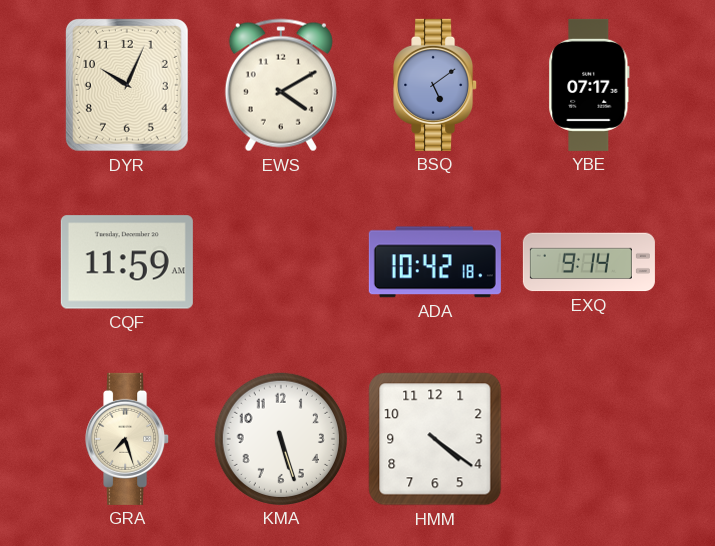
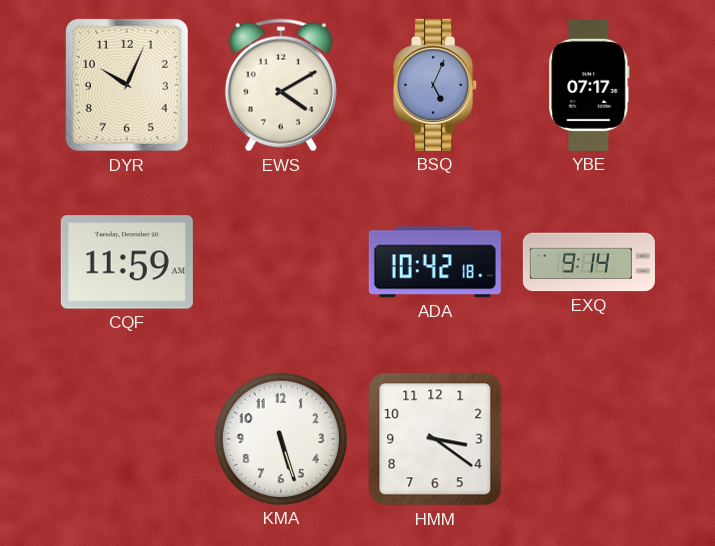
BSQ: 5:09 -> 5:04
GRA: 7:27 -> none
HMM: 4:21 -> 3:21
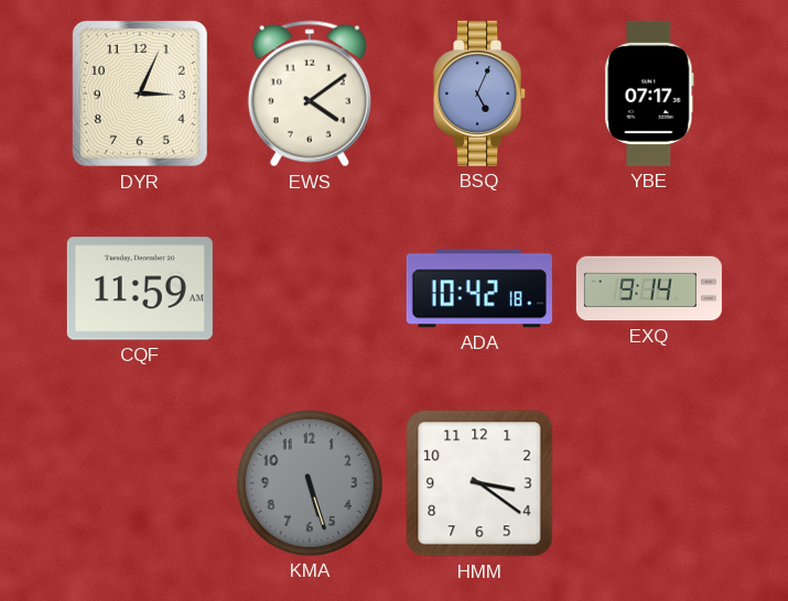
DYR: 10:04 -> 3:04
EWS: 4:10 -> 4:09
KMA dial: white -> grey
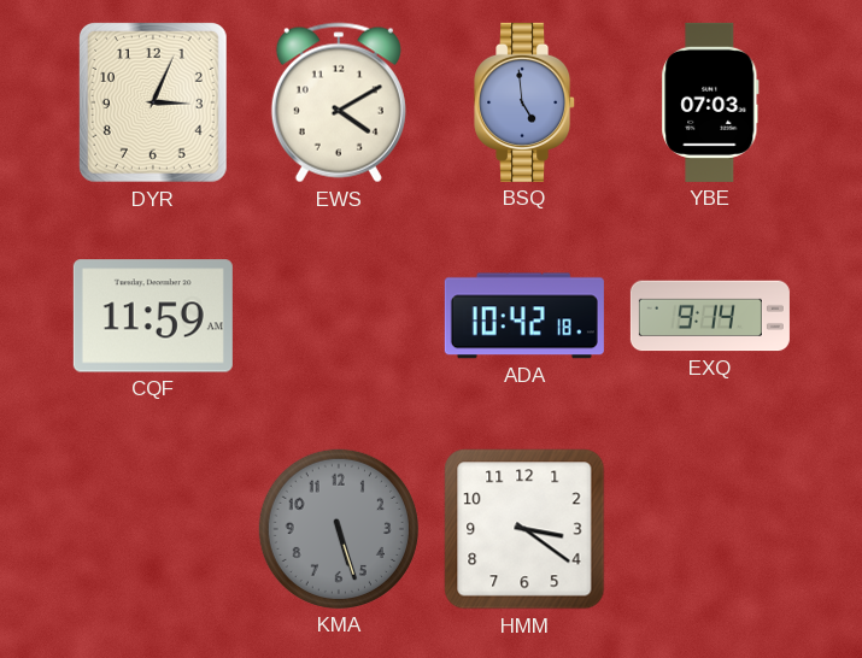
EWS: 4:09 -> 4:10
BSQ: 5:04 -> 4:59
YBE: 07:17 -> 07:03
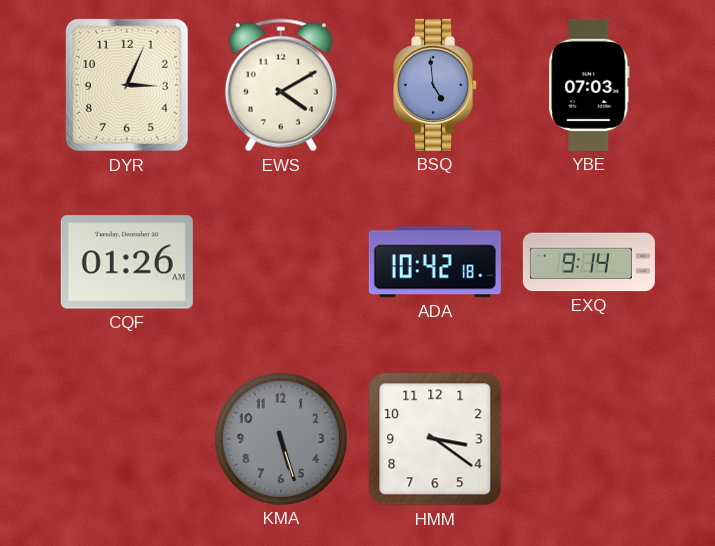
CQF: 11:59 -> 01:26
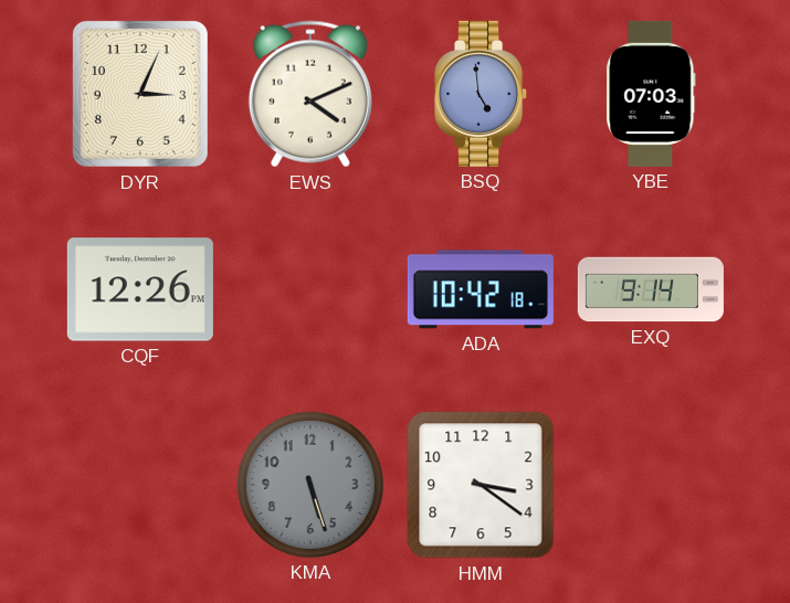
EWS: 4:10 -> 4:11
CQF: 01:26 -> 12:26
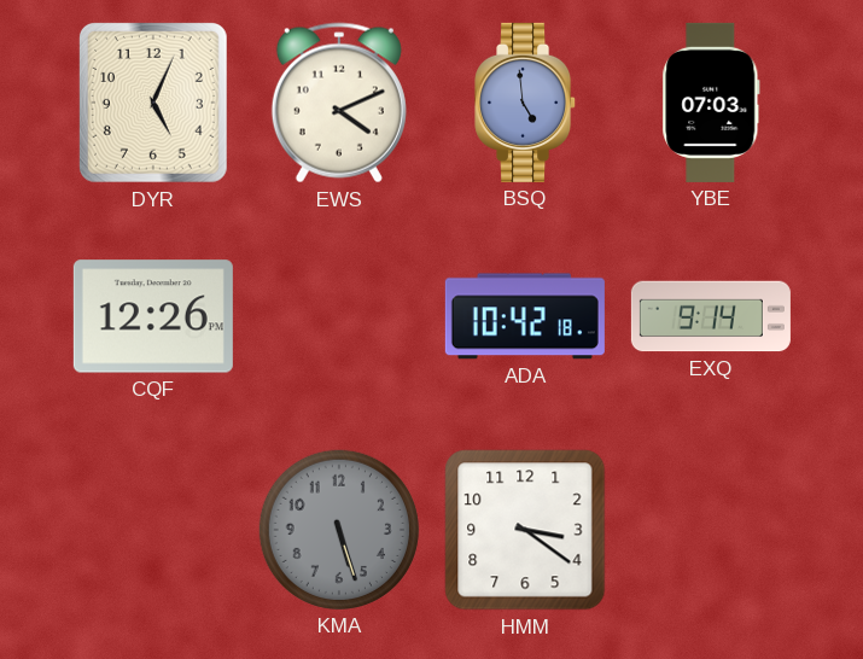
DYR: 3:04 -> 5:04
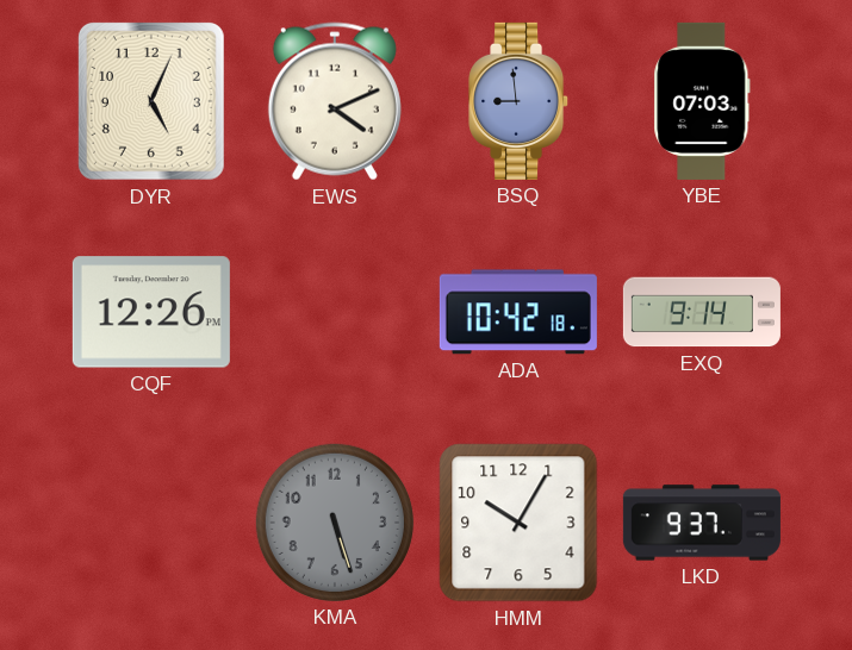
BSQ: 4:59 -> 8:59
HMM: 3:21 -> 10:05
LKD: none -> 9:37
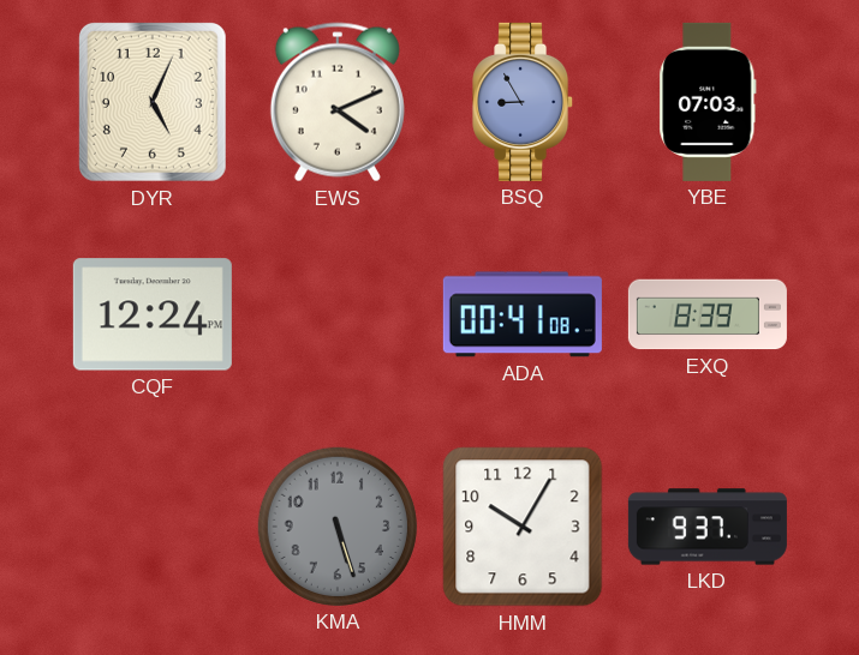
BSQ: 8:59 -> 8:55
CQF: 12:26 -> 12:24
ADA: 10:42 -> 00:41
EXQ: 9:14 -> 8:39
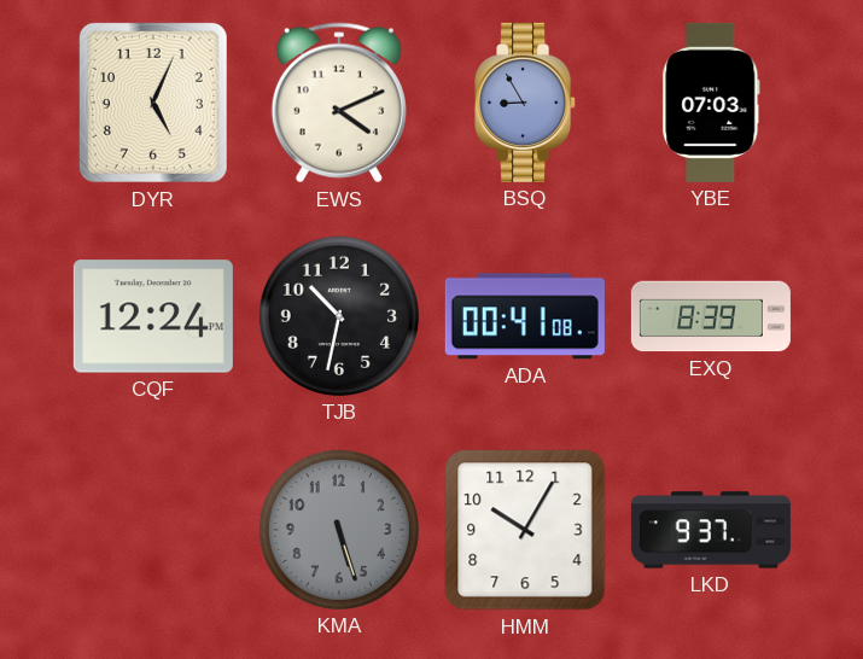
TJB: none -> 10:32
